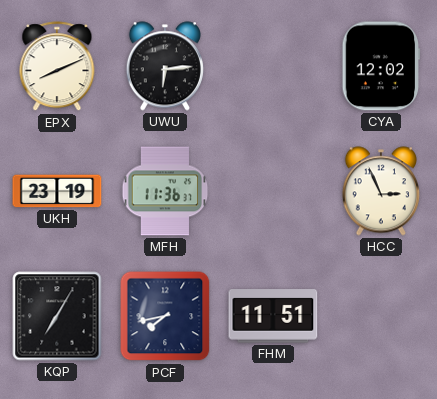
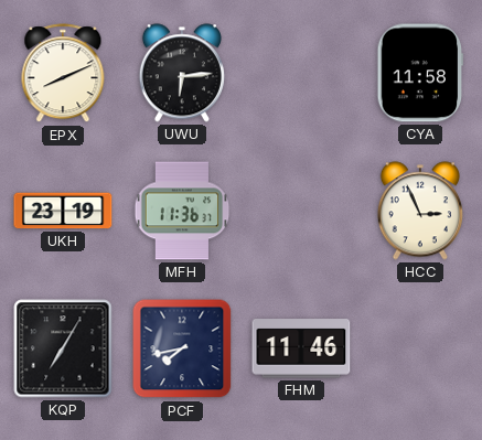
CYA: 12:02 -> 11:58
FHM: 11:51 -> 11:46
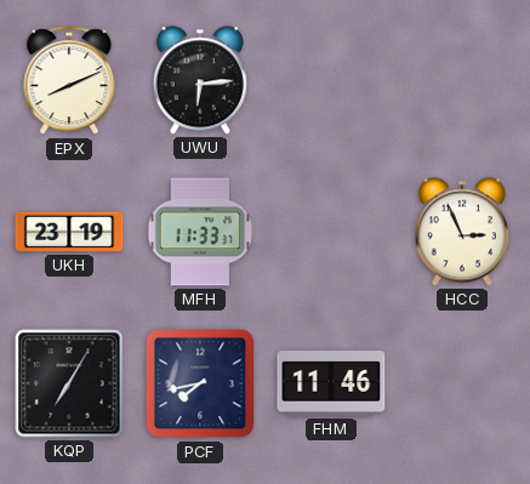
CYA: 11:58 -> none
MFH: 11:36 -> 11:33
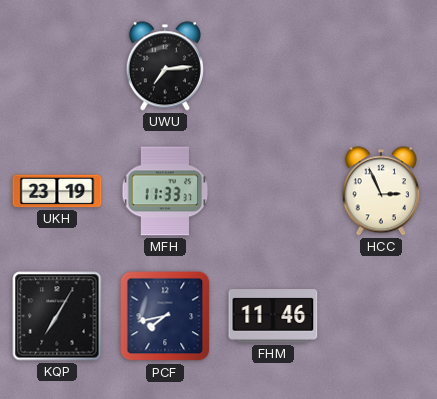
EPX: 8:11 -> none
UWU: 6:14 -> 7:14
